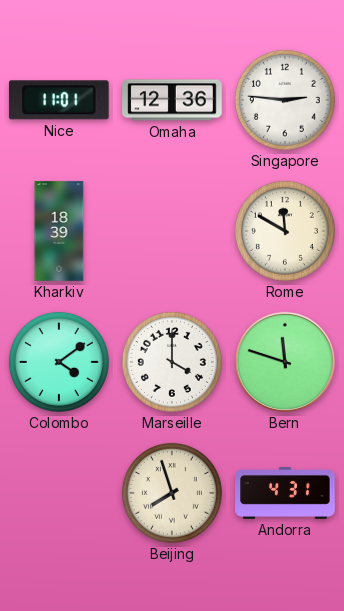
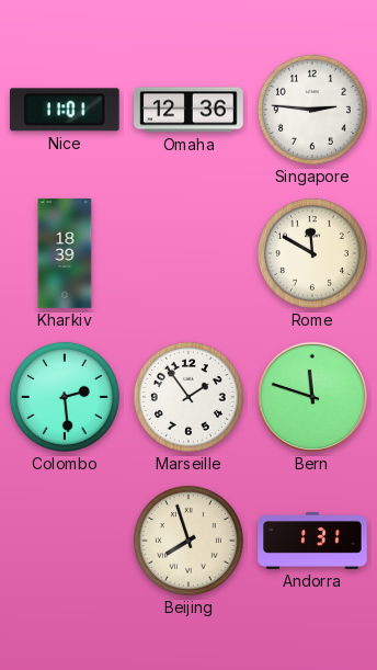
Colombo: 4:09 -> 2:29
Marseille: 4:00 -> 1:54
Andorra: 4:31 -> 1:31
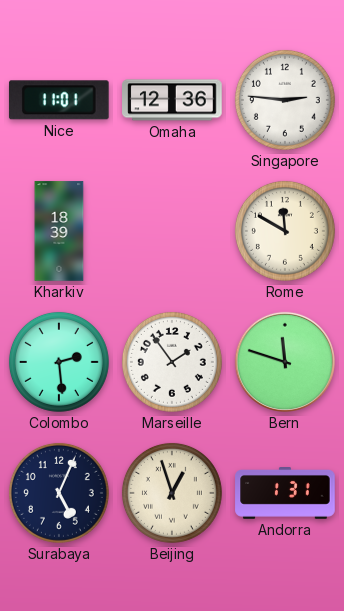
Surabaya: none -> 5:04
Beijing: 7:57 -> 12:57
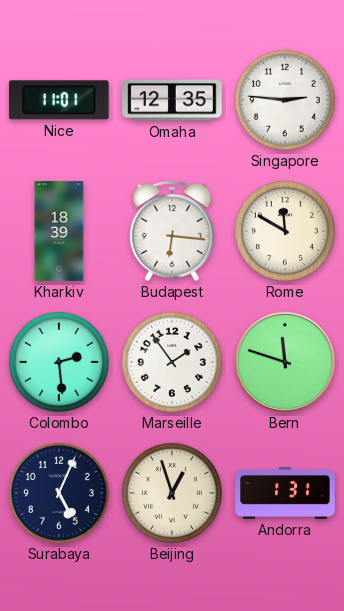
Omaha: 12:36 -> 12:35
Budapest: none -> 6:16
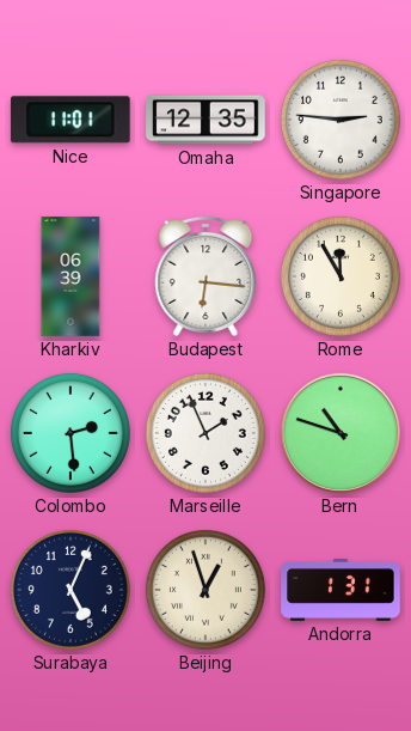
Kharkiv: 18:39 -> 06:39
Rome: 11:50 -> 11:55
Marseille: 1:54 -> 1:56
Bern: 11:48 -> 10:48
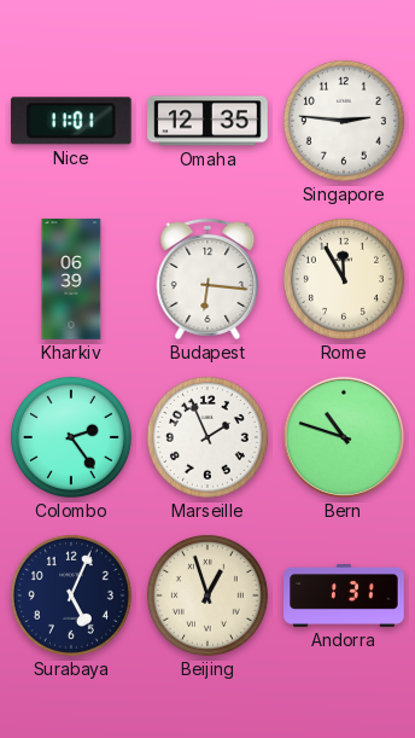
Colombo: 2:29 -> 2:24
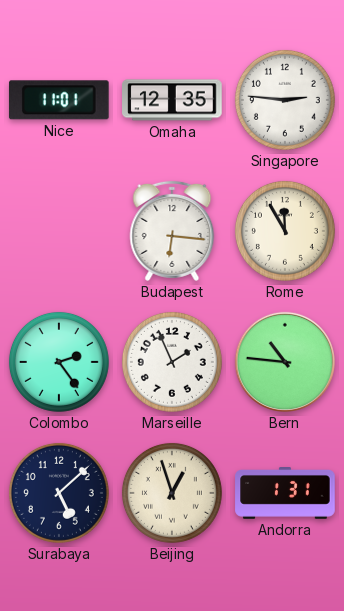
Kharkiv: 06:39 -> none
Bern: 10:48 -> 10:46
Surabaya: 5:04 -> 5:08
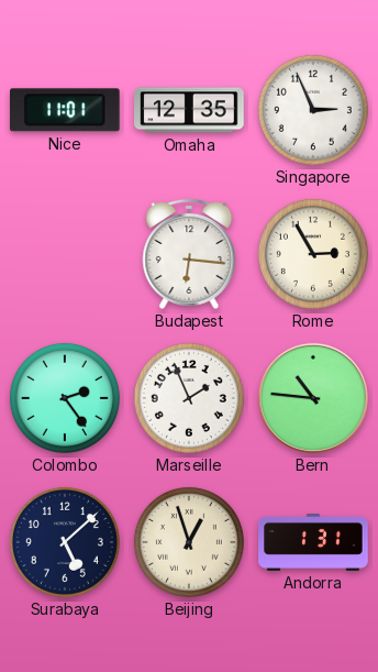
Singapore: 2:46 -> 2:56
Rome: 11:55 -> 2:55
